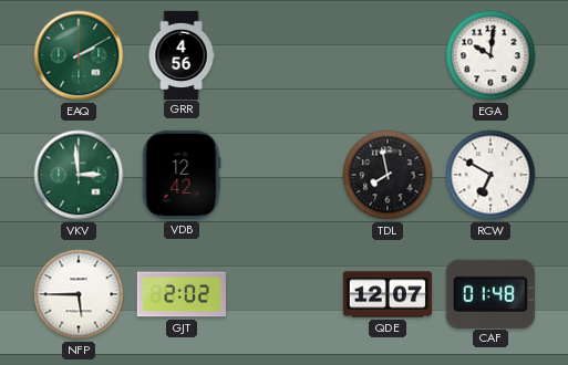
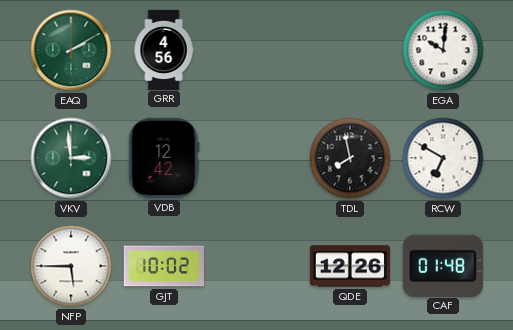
GJT: 2:02 -> 10:02
QDE: 12:07 -> 12:26
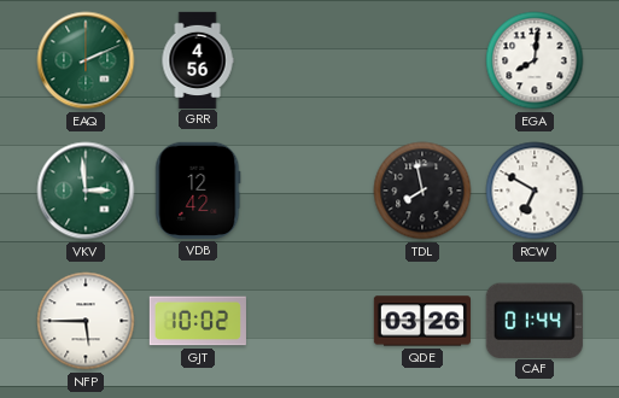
EAQ: 2:10 -> 2:11
EGA: 10:01 -> 8:01
QDE: 12:26 -> 03:26
CAF: 01:48 -> 01:44
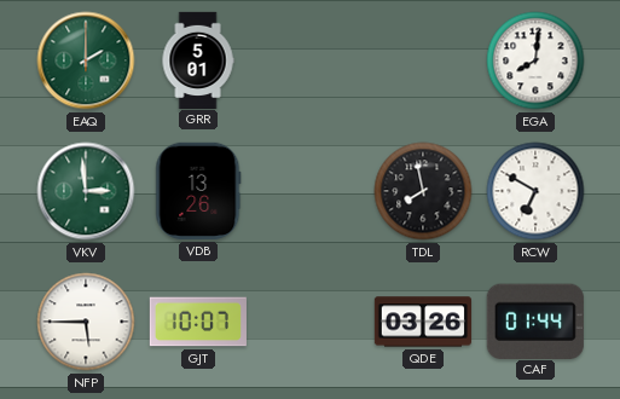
EAQ: 2:11 -> 2:00
GRR: 4:56 -> 5:01
VDB: 12:42 -> 13:26
GJT: 10:02 -> 10:07
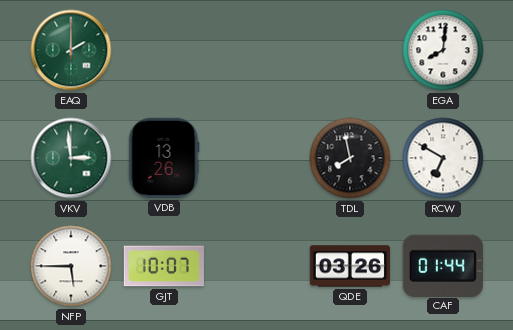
GRR: 5:01 -> none
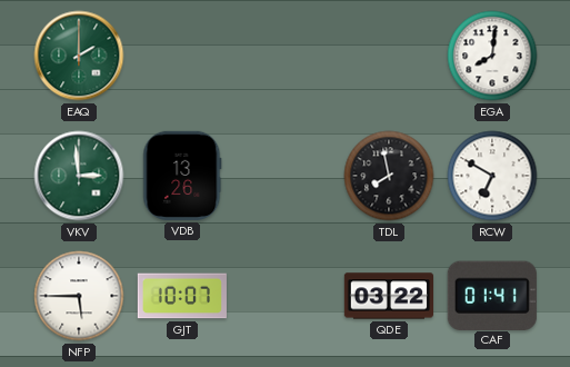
QDE: 03:26 -> 03:22
CAF: 01:44 -> 01:41
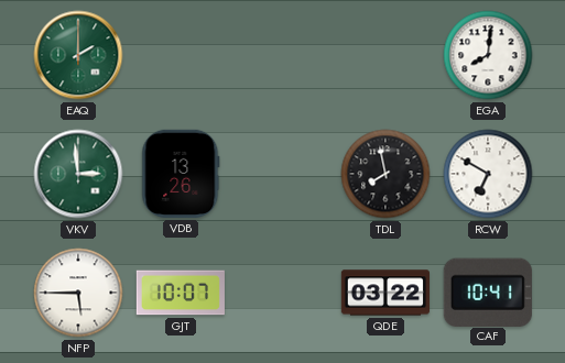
CAF: 01:41 -> 10:41
